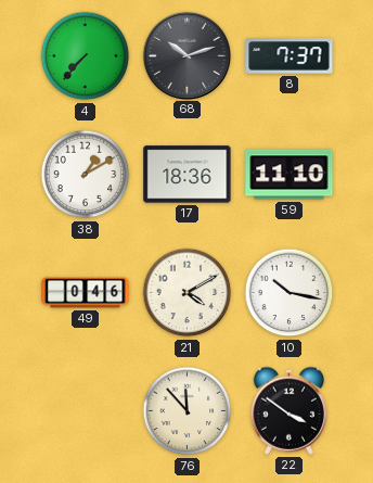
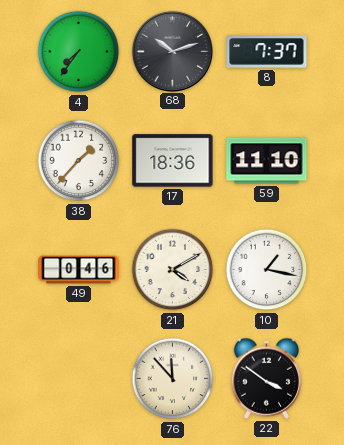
4: 7:37 -> 7:36
38: 1:10 -> 1:37
10: 10:17 -> 1:17
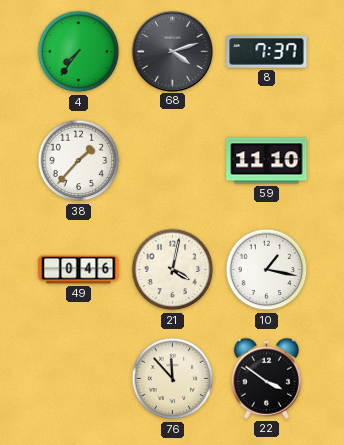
68: 10:12 -> 4:12
17: 18:36 -> none
21: 4:10 -> 4:02
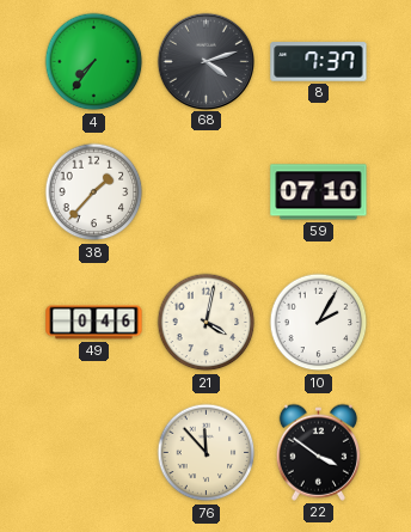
59: 11:10 -> 07:10
10: 1:17 -> 2:05
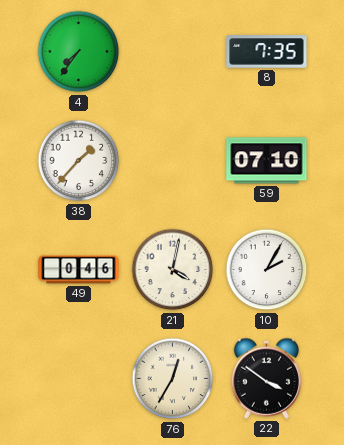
68: 4:12 -> none
8: 7:37 -> 7:35
76: 11:53 -> 12:35
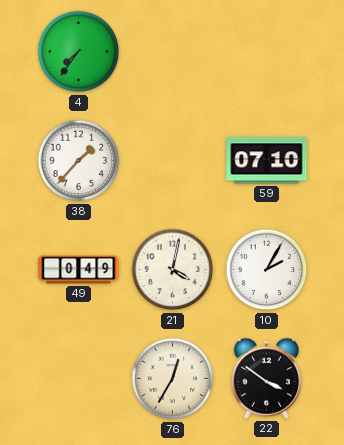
8: 7:35 -> none
49: 0:46 -> 0:49
